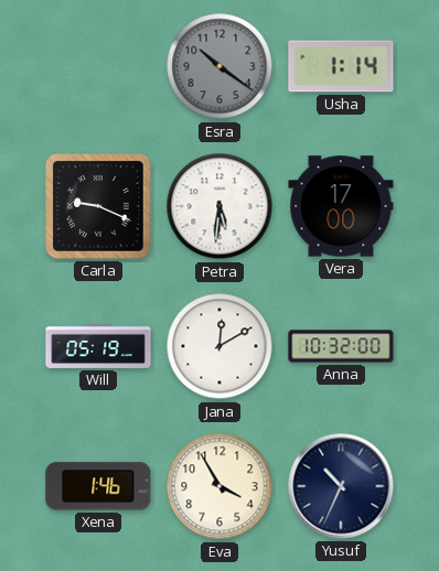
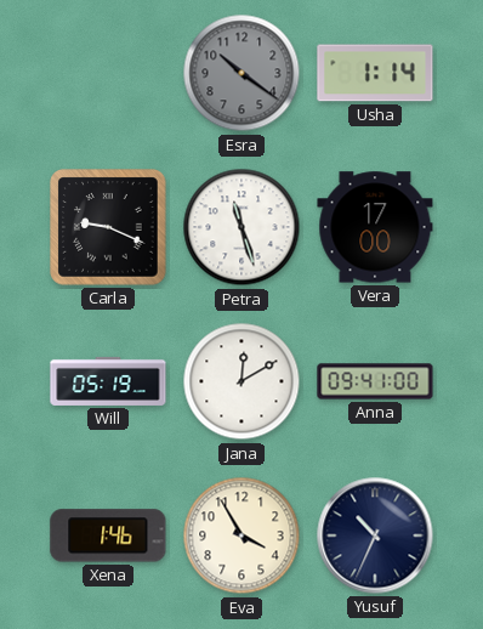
Petra: 5:31 -> 11:27
Anna: 10:32 -> 09:41
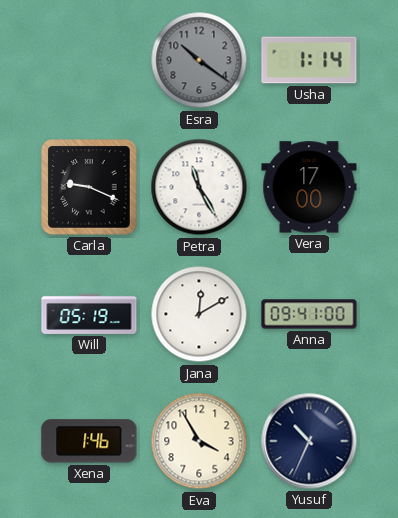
Petra: 11:27 -> 11:25
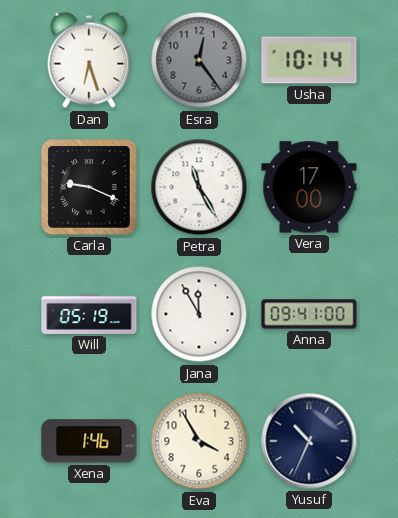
Dan: none -> 6:27
Esra: 10:21 -> 12:24
Usha: 1:14 -> 10:14
Jana: 12:10 -> 11:55
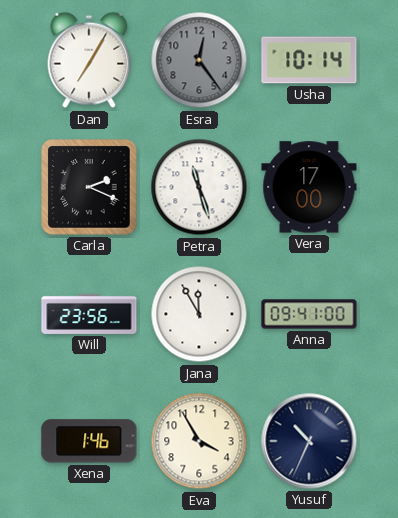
Dan: 6:27 -> 7:05
Carla: 9:19 -> 2:19
Petra: 11:25 -> 11:27
Will: 05:19 -> 23:56
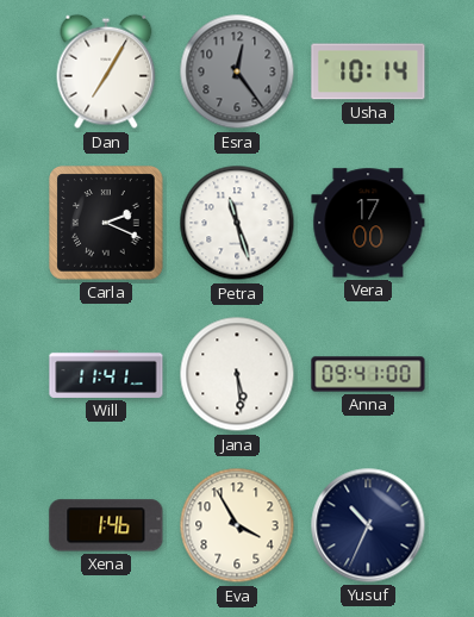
Will: 23:56 -> 11:41
Jana: 11:55 -> 5:29
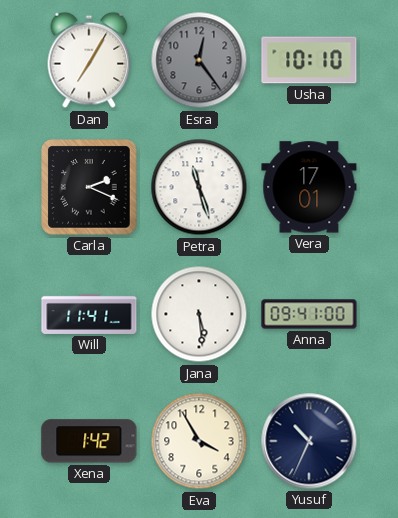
Usha: 10:14 -> 10:10
Vera: 17:00 -> 17:01
Xena: 1:46 -> 1:42
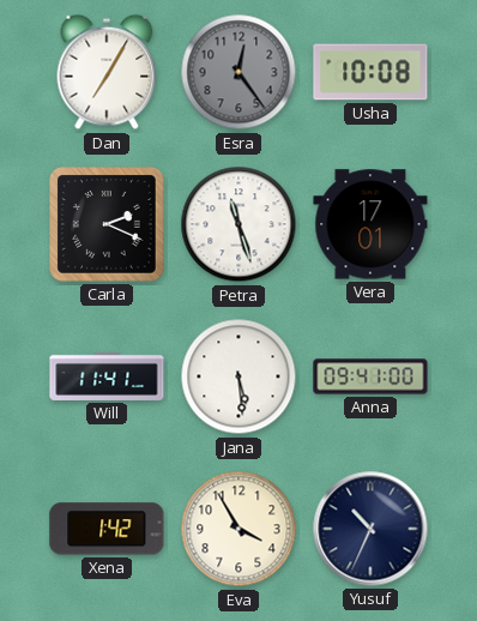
Usha: 10:10 -> 10:08
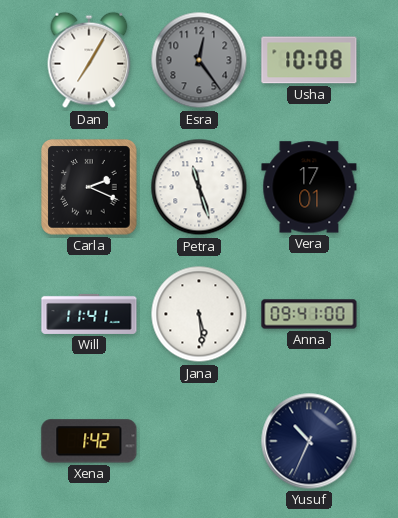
Eva: 3:55 -> none
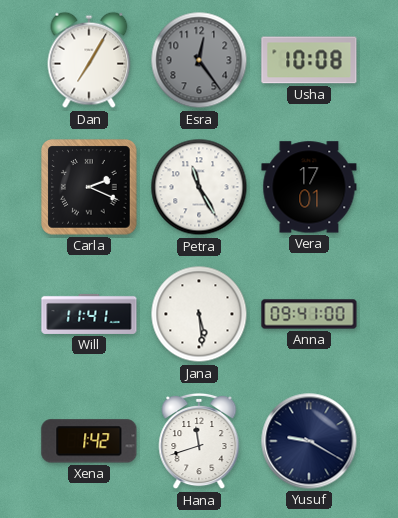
Petra: 11:27 -> 11:25
Hana: none -> 11:42
Yusuf: 10:34 -> 9:20
